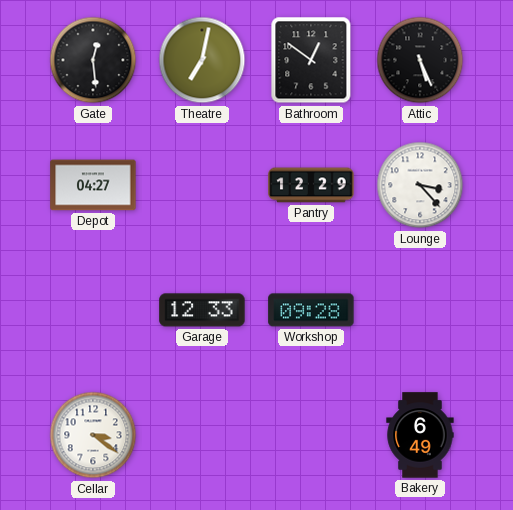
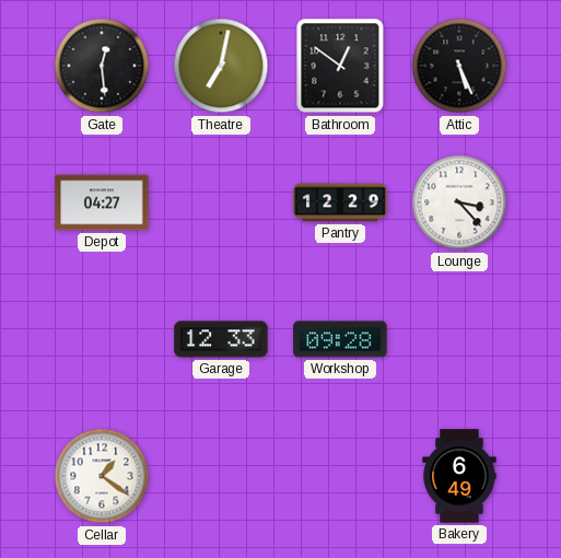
Cellar: 3:21 -> 1:21
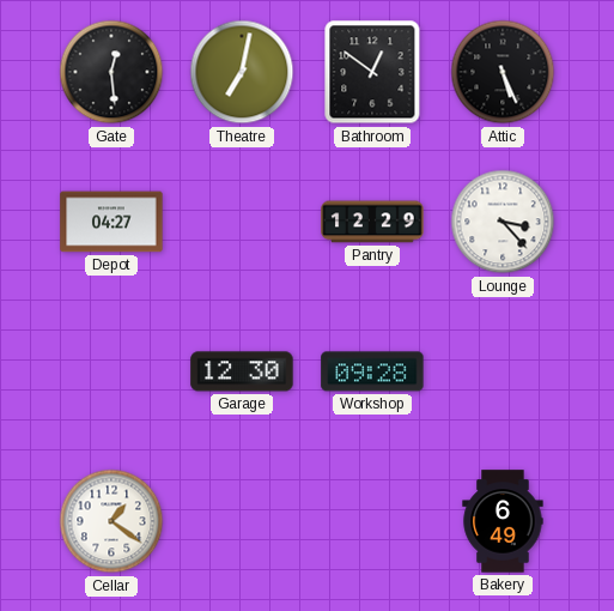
Garage: 12:33 -> 12:30
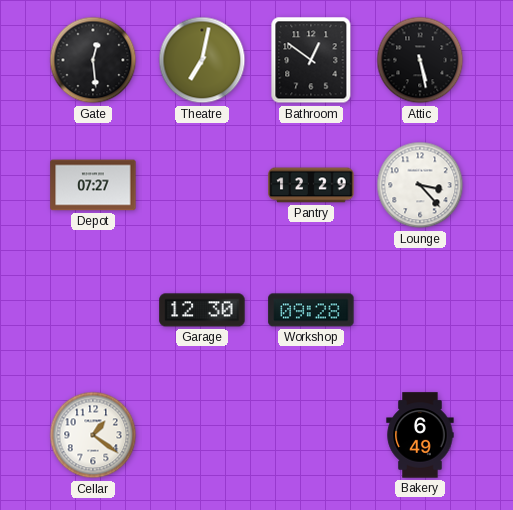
Attic: 5:26 -> 5:28
Depot: 04:27 -> 07:27
